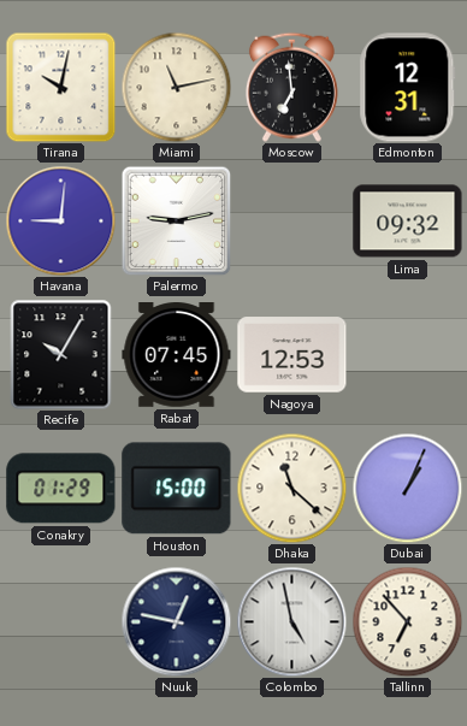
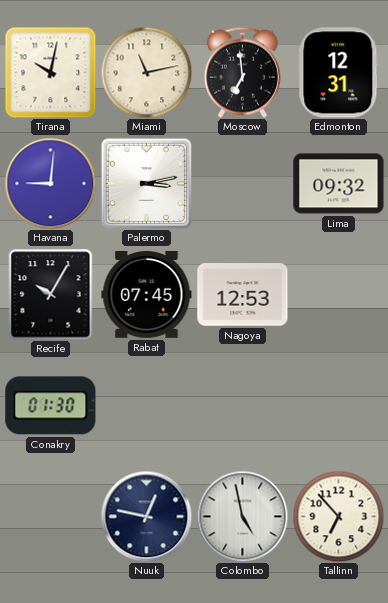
Palermo: 9:13 -> 3:13
Conakry: 01:29 -> 01:30
Houston: 15:00 -> none
Dhaka: 11:22 -> none
Dubai: 1:04 -> none
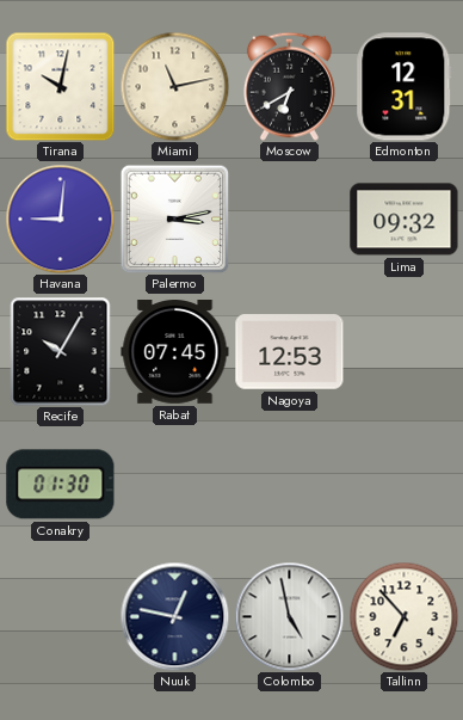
Moscow: 6:59 -> 6:40
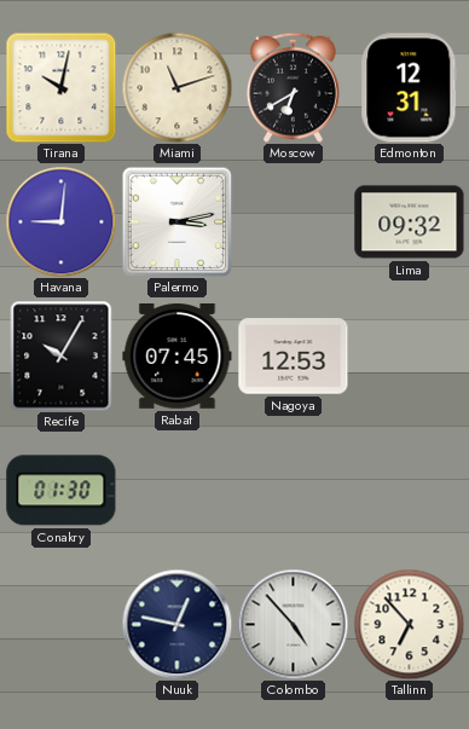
Miami: 11:13 -> 11:12
Colombo: 4:58 -> 4:53
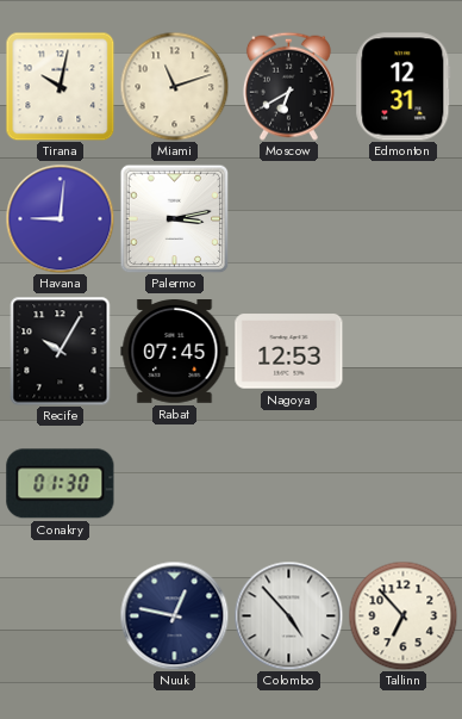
Lima: 09:32 -> none
